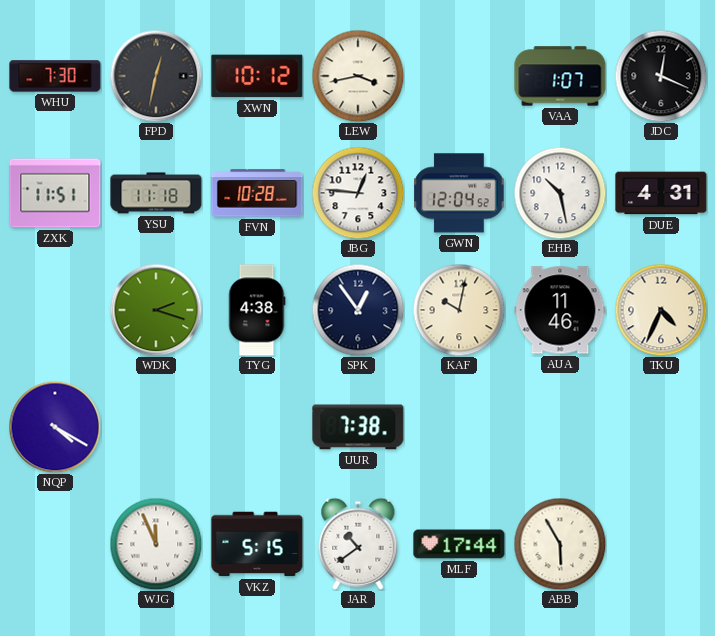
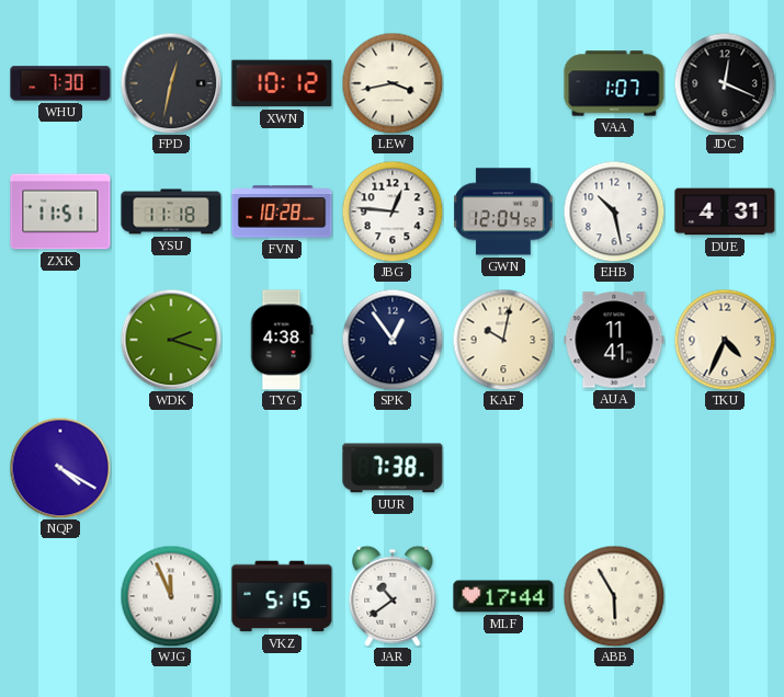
AUA: 11:46 -> 11:41
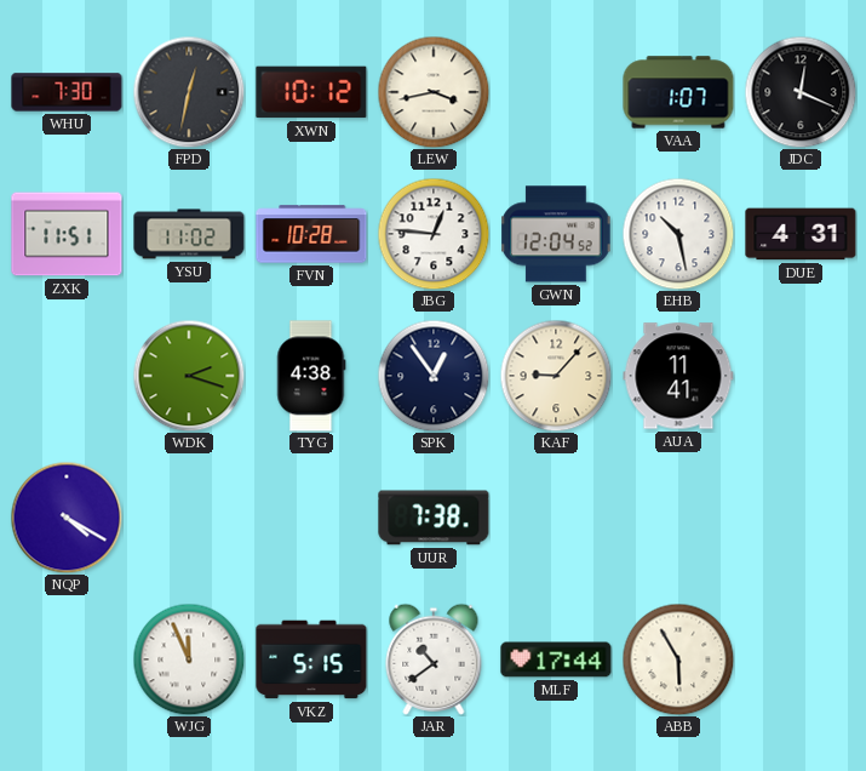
YSU: 11:18 -> 11:02
KAF: 10:02 -> 9:07
TKU: 4:34 -> none
